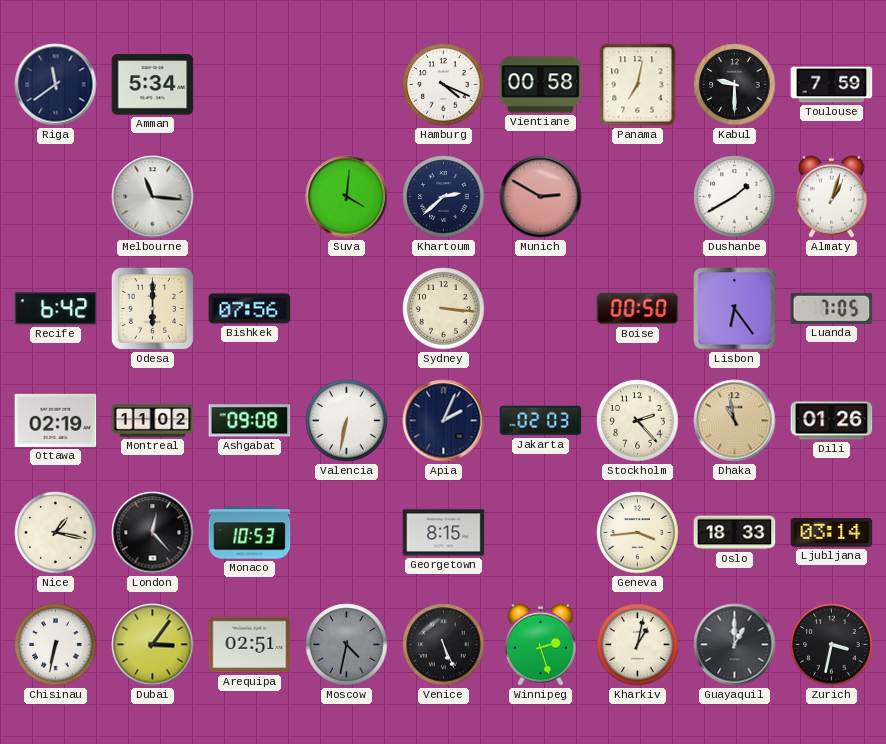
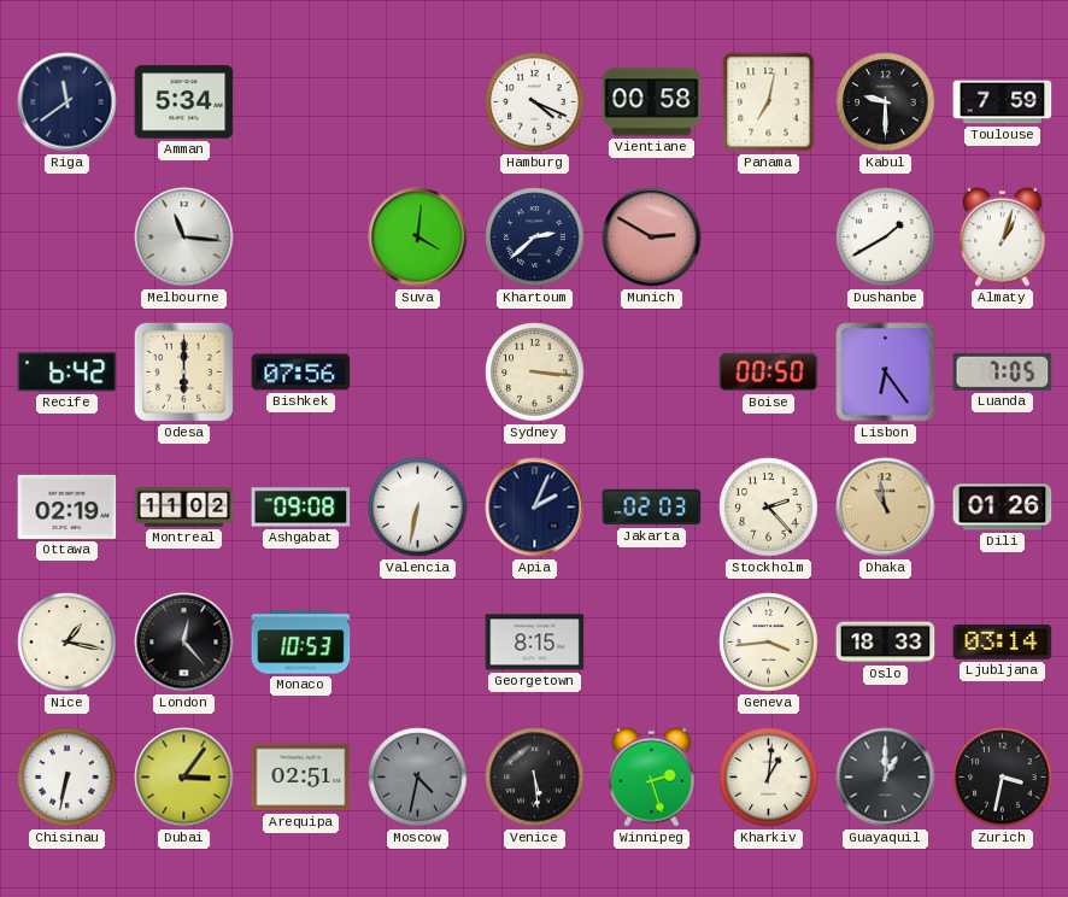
Venice: 5:26 -> 5:29
Kharkiv: 1:02 -> 1:01
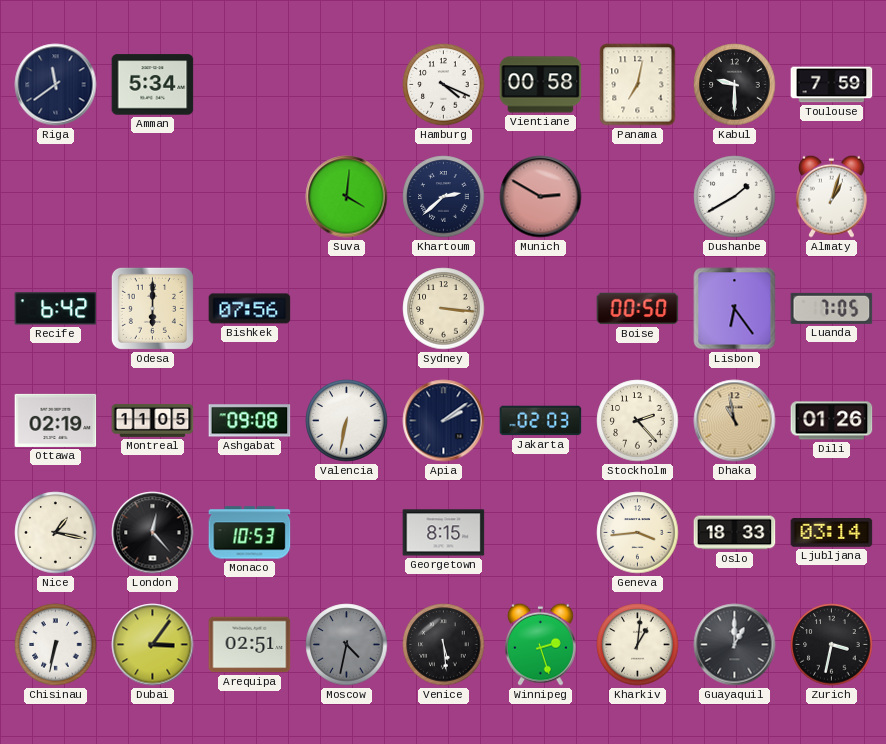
Melbourne: 11:16 -> none
Montreal: 11:02 -> 11:05
Apia: 2:04 -> 2:09
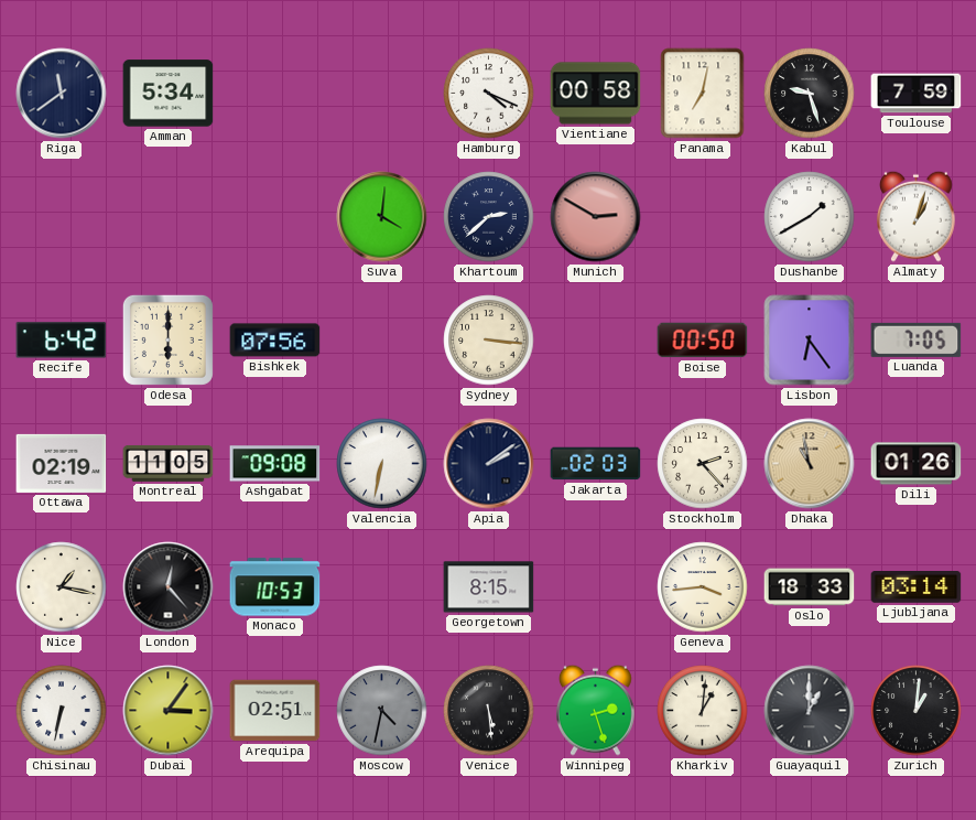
Kabul: 9:30 -> 9:27
Zurich: 3:32 -> 1:01
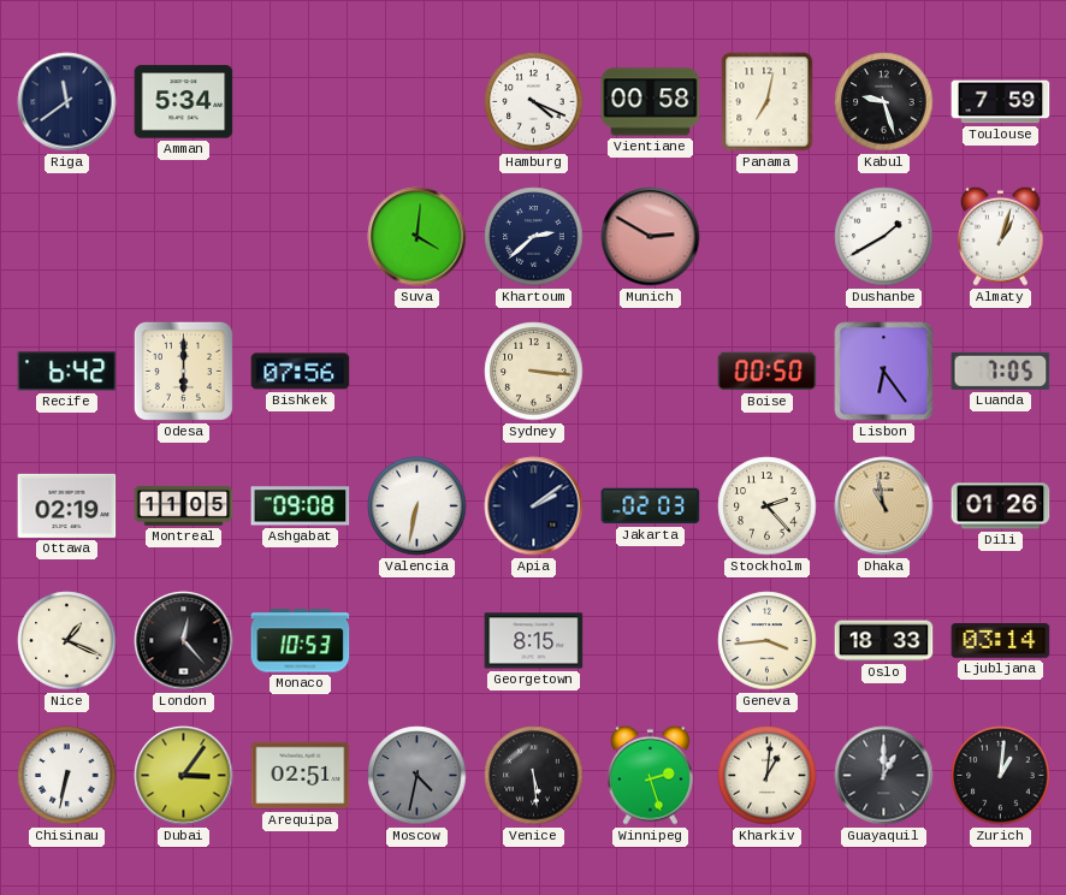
Nice: 1:17 -> 1:19
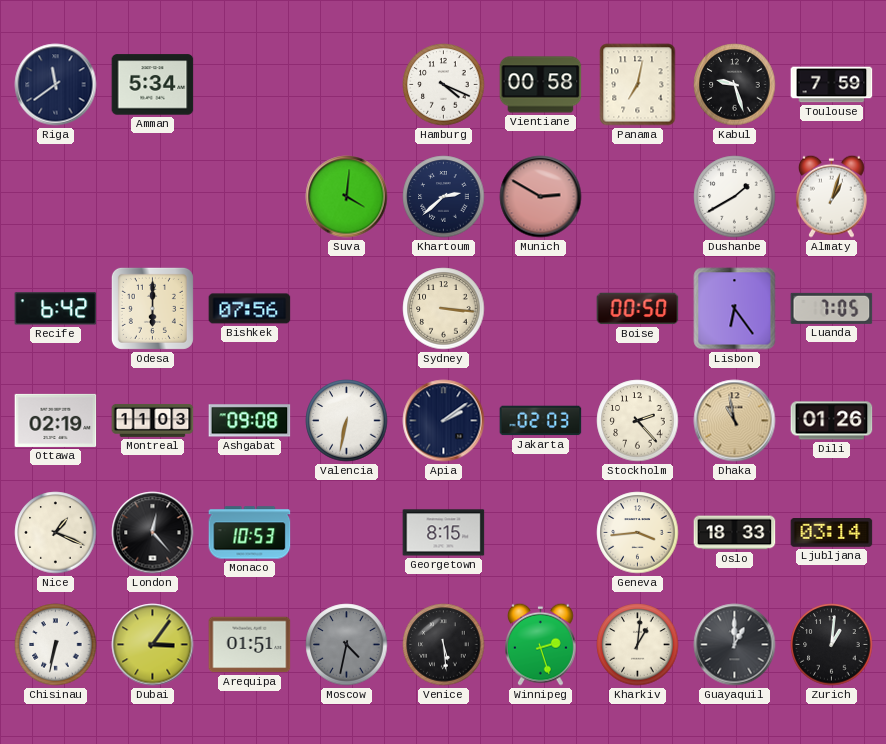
Montreal: 11:05 -> 11:03
Arequipa: 02:51 -> 01:51
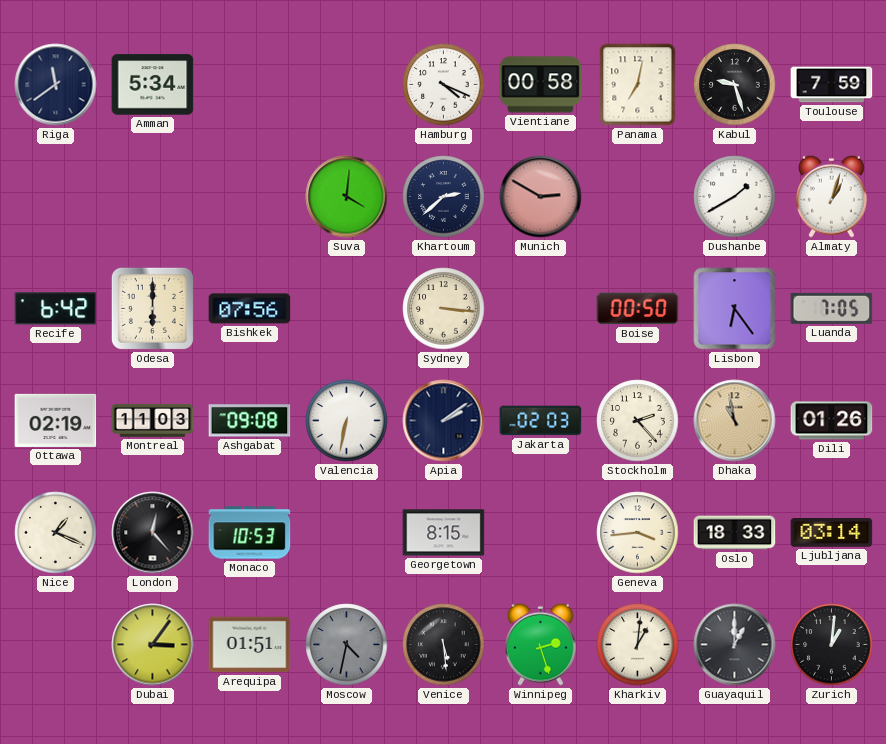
Chisinau: 6:32 -> none
